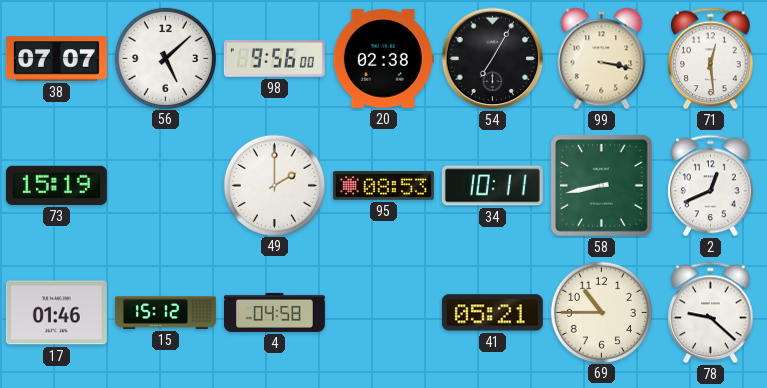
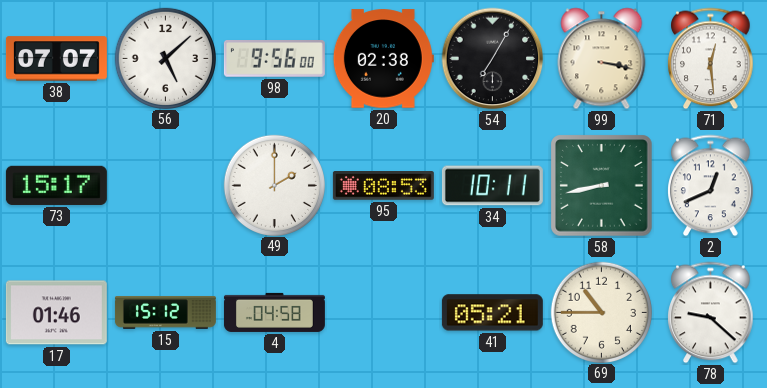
73: 15:19 -> 15:17
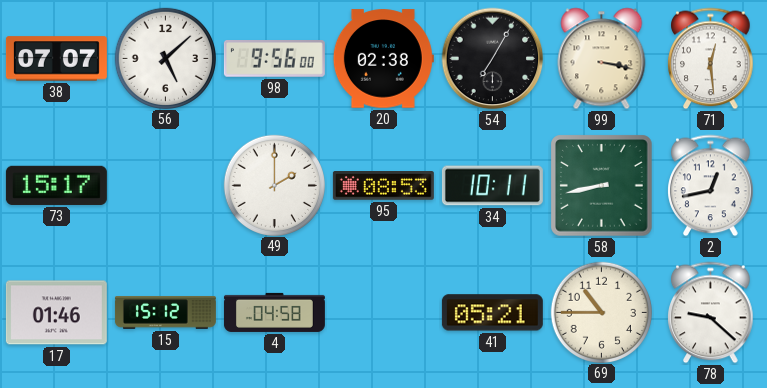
2: 12:41 -> 12:43
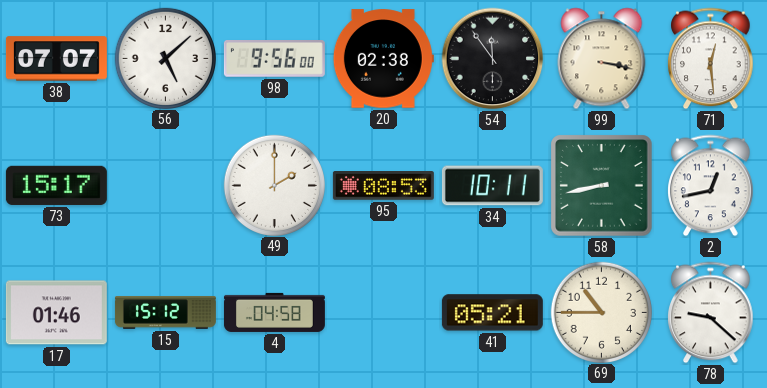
54: 7:05 -> 11:54
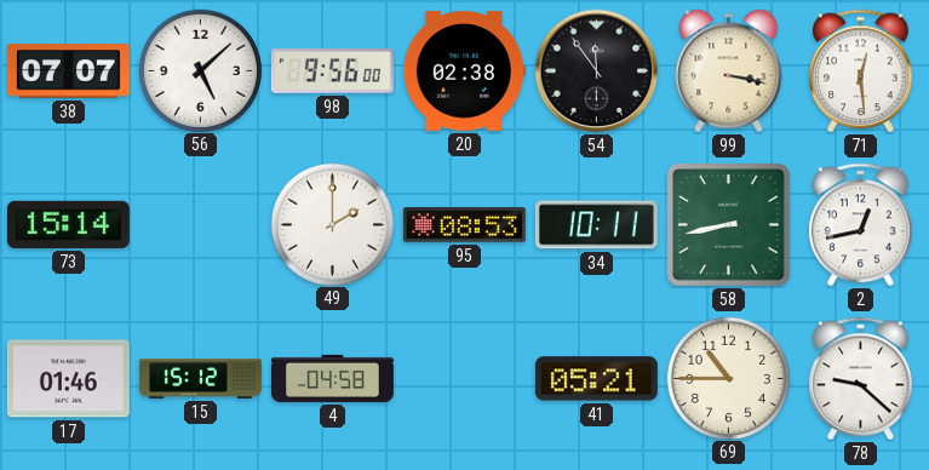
73: 15:17 -> 15:14
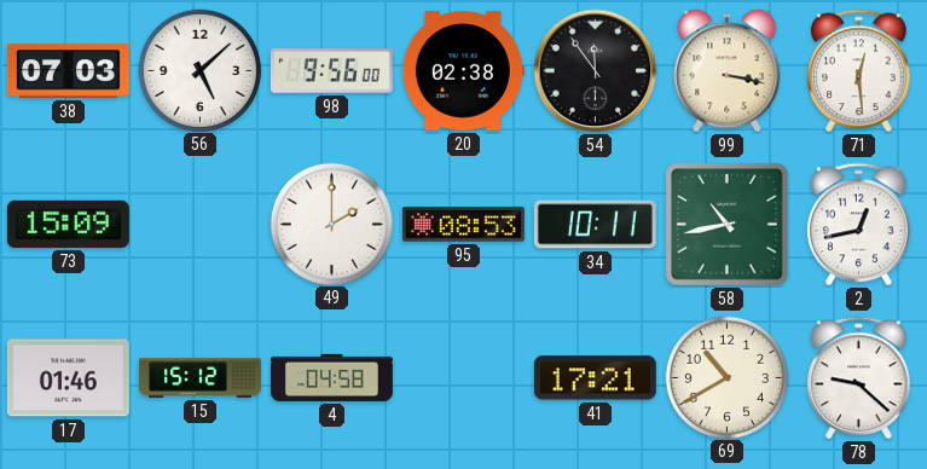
38: 07:07 -> 07:03
73: 15:14 -> 15:09
58: 8:43 -> 10:43
41: 05:21 -> 17:21
69: 10:45 -> 10:40
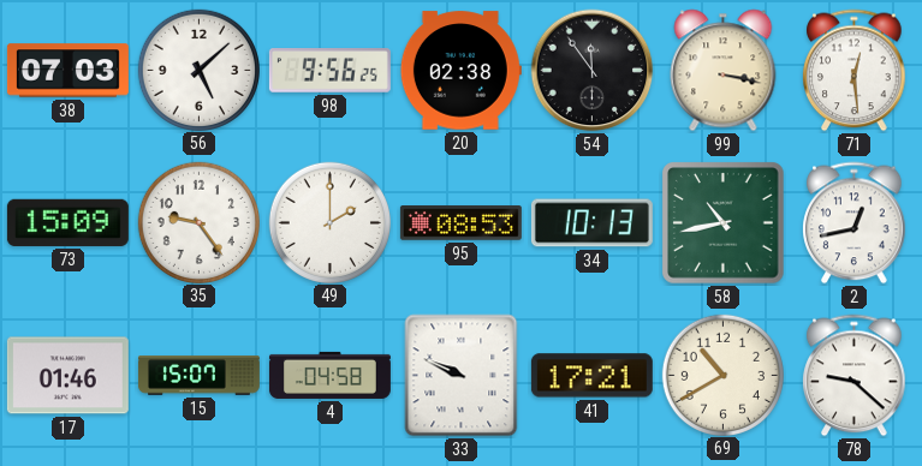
98: 9:56:00 -> 9:56:25
35: none -> 9:24
34: 10:11 -> 10:13
15: 15:12 -> 15:07
33: none -> 9:49
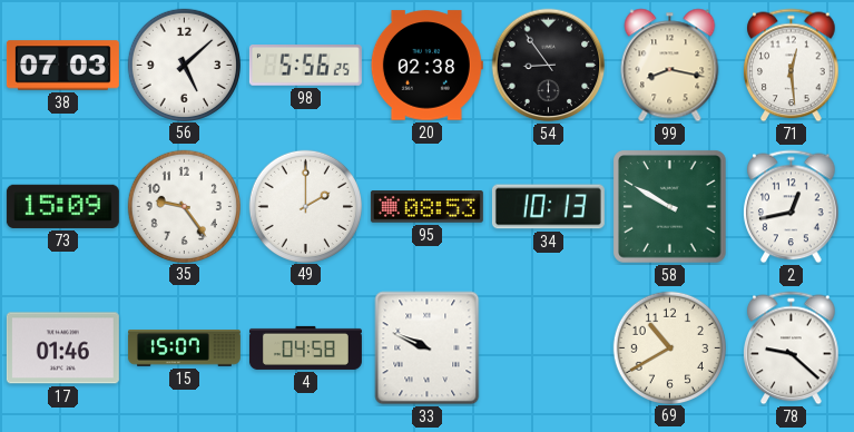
98: 9:56 -> 5:56
54: 11:54 -> 8:54
99: 3:17 -> 8:17
58: 10:43 -> 9:50
41: 17:21 -> none
